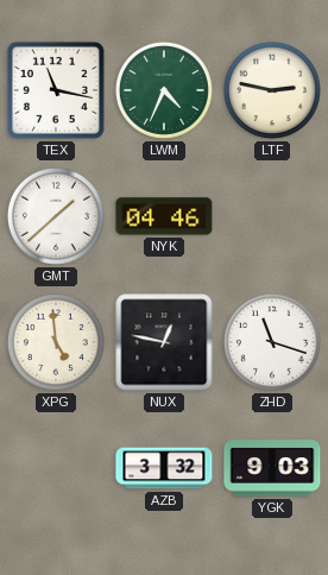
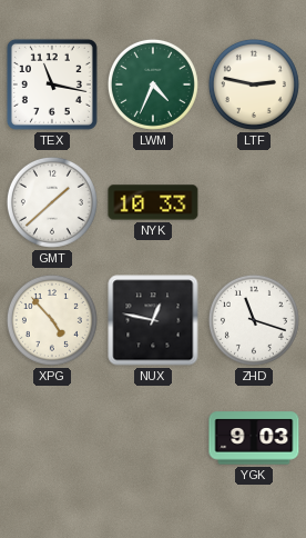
NYK: 04:46 -> 10:33
XPG: 4:59 -> 4:53
AZB: 3:32 -> none
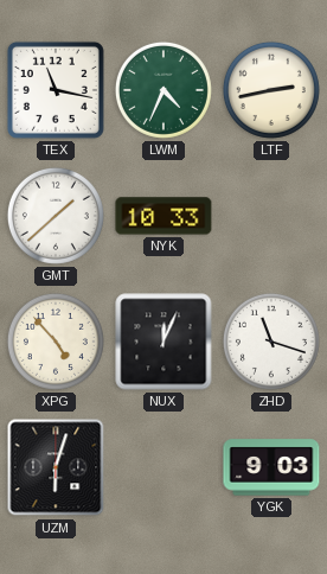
LTF: 2:47 -> 2:43
NUX: 12:47 -> 12:04
UZM: none -> 6:03
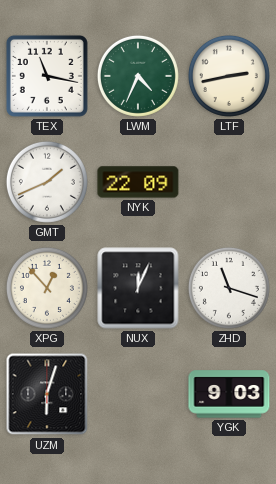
GMT: 1:38 -> 1:41
NYK: 10:33 -> 22:09
XPG: 4:53 -> 12:53
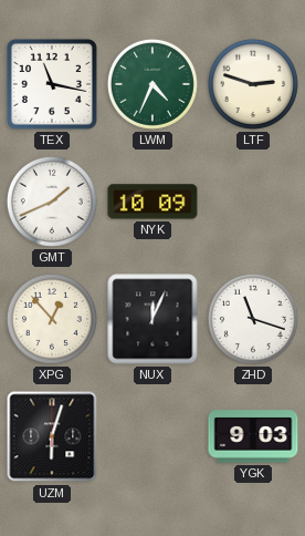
LTF: 2:43 -> 2:48
NYK: 22:09 -> 10:09
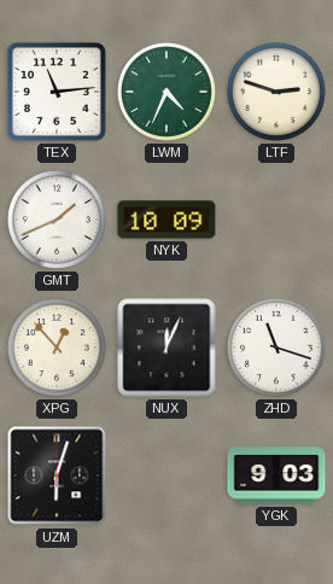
TEX: 11:17 -> 11:14
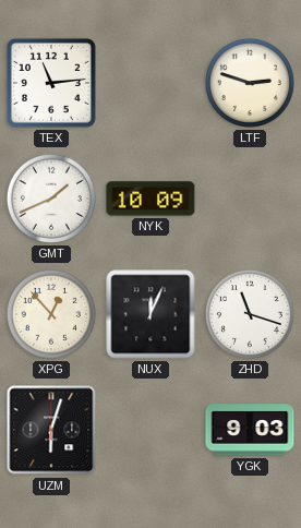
LWM: 4:34 -> none
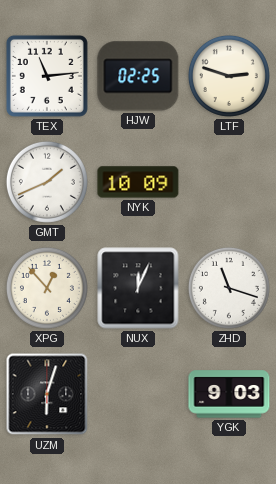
HJW: none -> 02:25
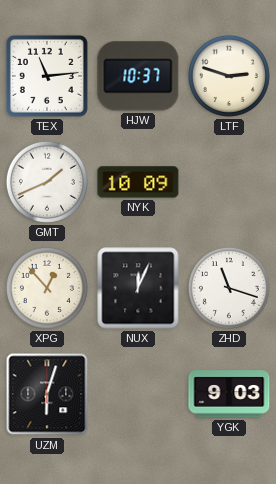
HJW: 02:25 -> 10:37
